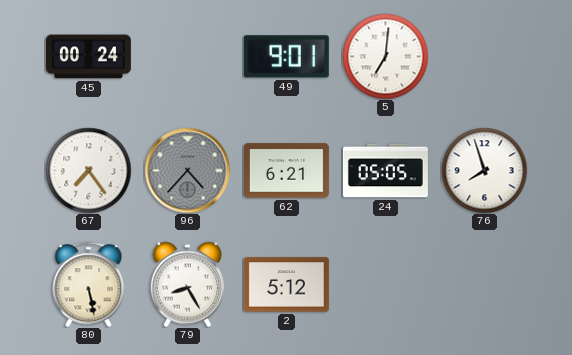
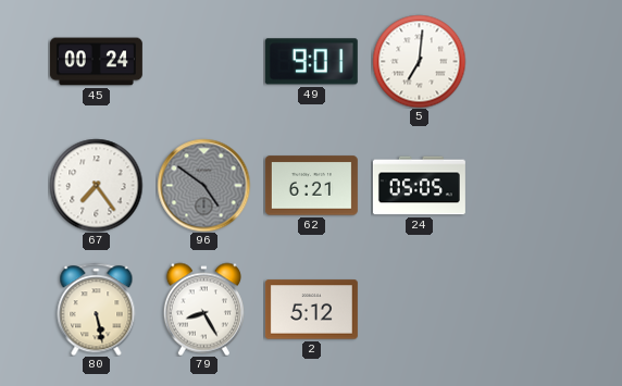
96: 4:37 -> 4:51
76: 7:57 -> none
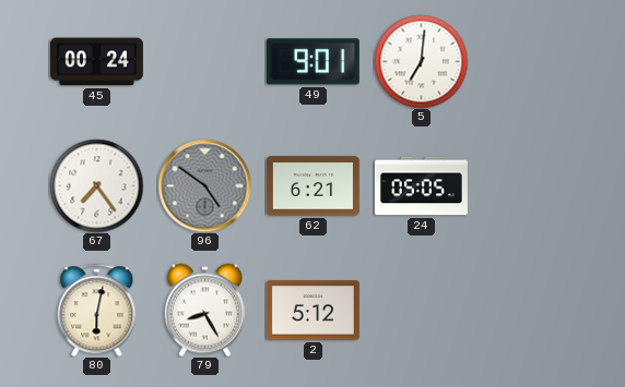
80: 5:28 -> 6:02
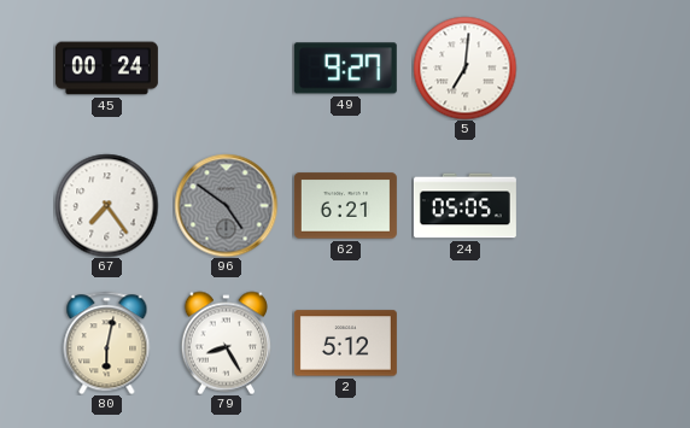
49: 9:01 -> 9:27
